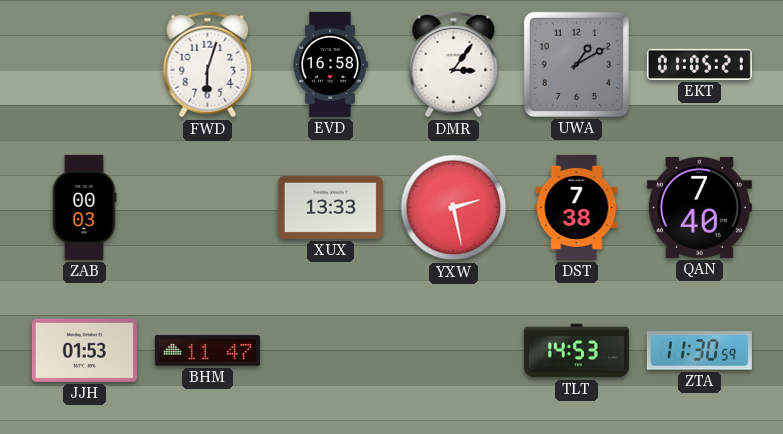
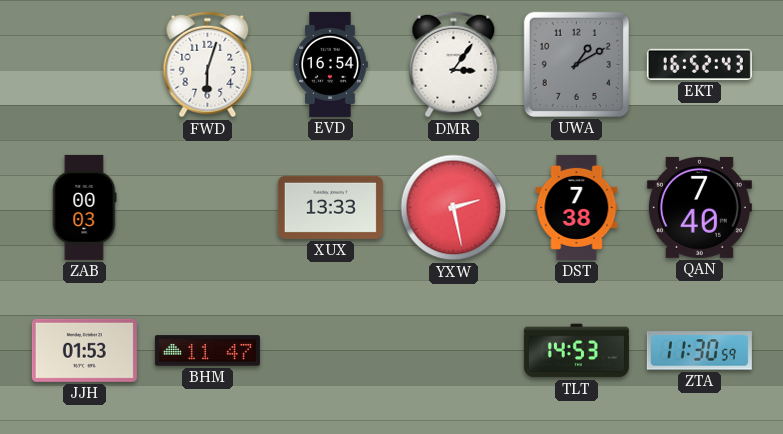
EVD: 16:58 -> 16:54
EKT: 01:05 -> 16:52
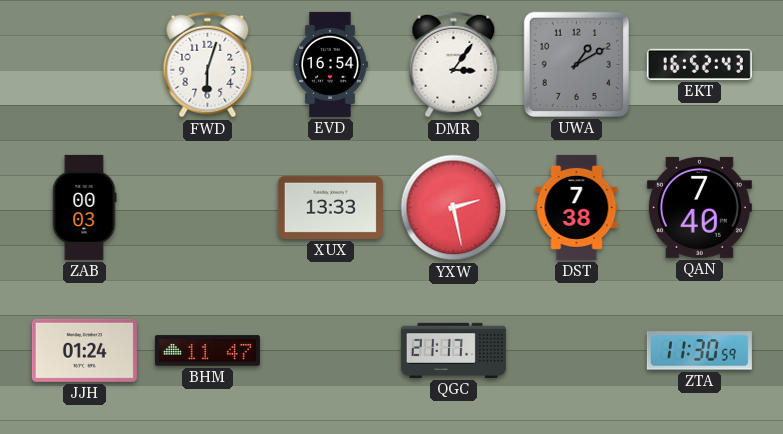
JJH: 01:53 -> 01:24
QGC: none -> 21:17
TLT: 14:53 -> none
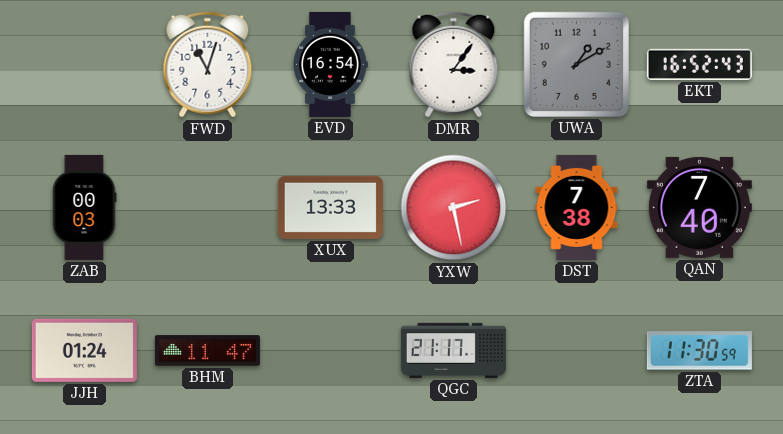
FWD: 6:03 -> 11:03
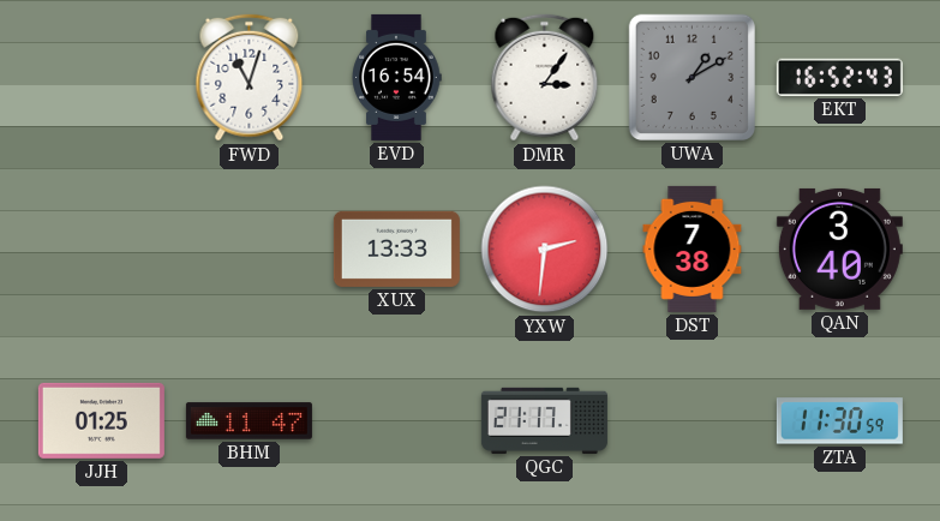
ZAB: 00:03 -> none
YXW: 2:28 -> 2:31
QAN: 7:40 -> 3:40
JJH: 01:24 -> 01:25
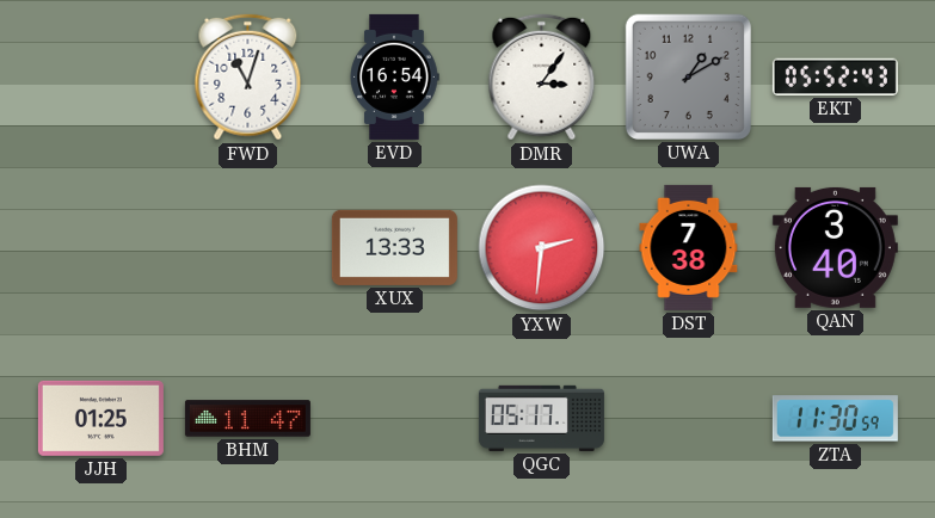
EKT: 16:52 -> 05:52
QGC: 21:17 -> 05:17
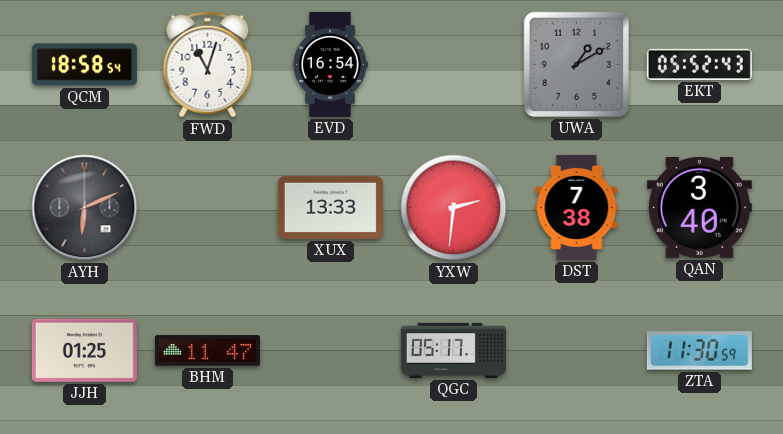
QCM: none -> 18:58
DMR: 3:06 -> none
AYH: none -> 6:11
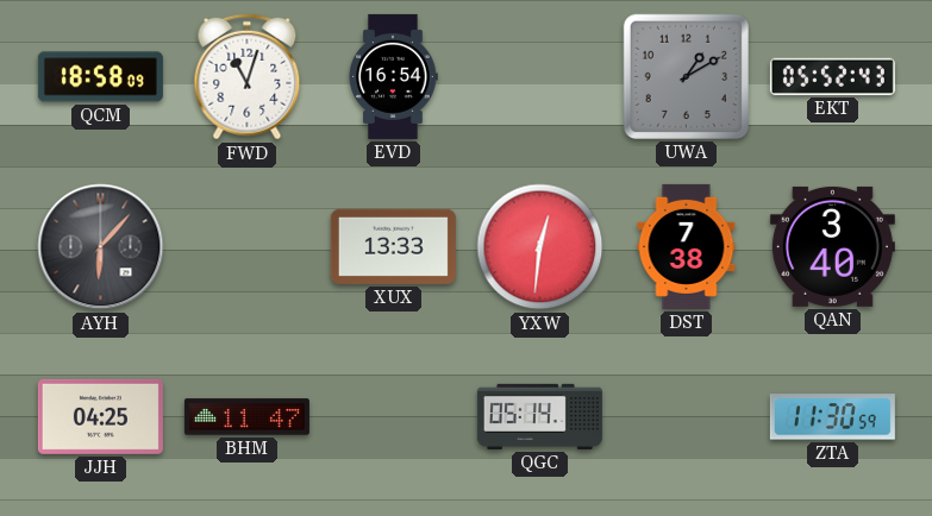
QCM: 18:58:54 -> 18:58:09
AYH: 6:11 -> 6:07
YXW: 2:31 -> 12:31
JJH: 01:25 -> 04:25
QGC: 05:17 -> 05:14
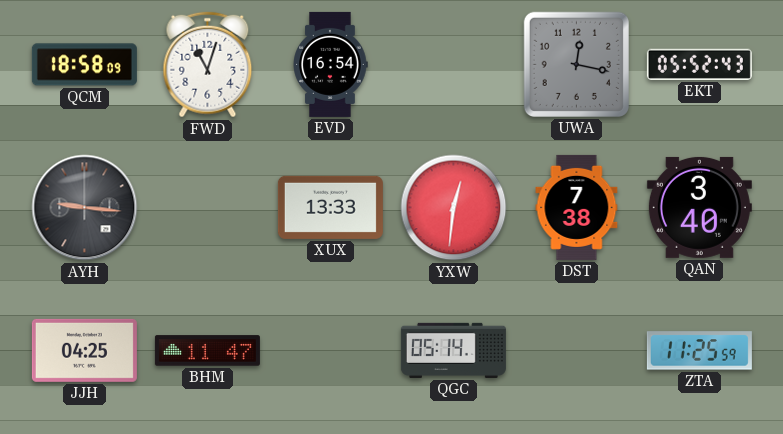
UWA: 1:10 -> 12:17
AYH: 6:07 -> 9:16
ZTA: 11:30 -> 11:25
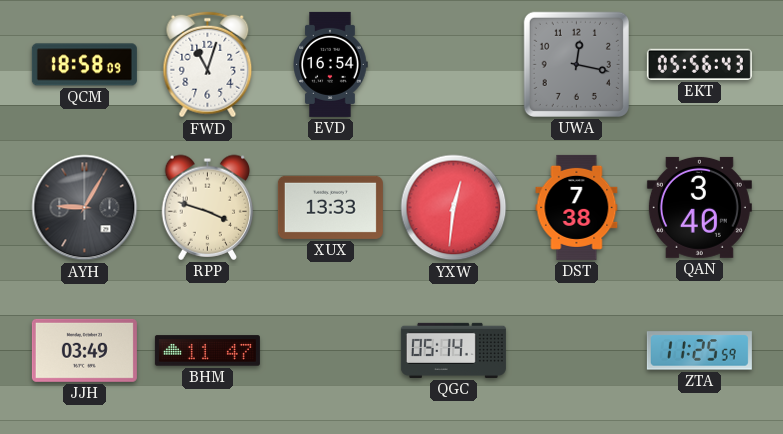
EKT: 05:52 -> 05:56
AYH: 9:16 -> 9:05
RPP: none -> 3:48
JJH: 04:25 -> 03:49
